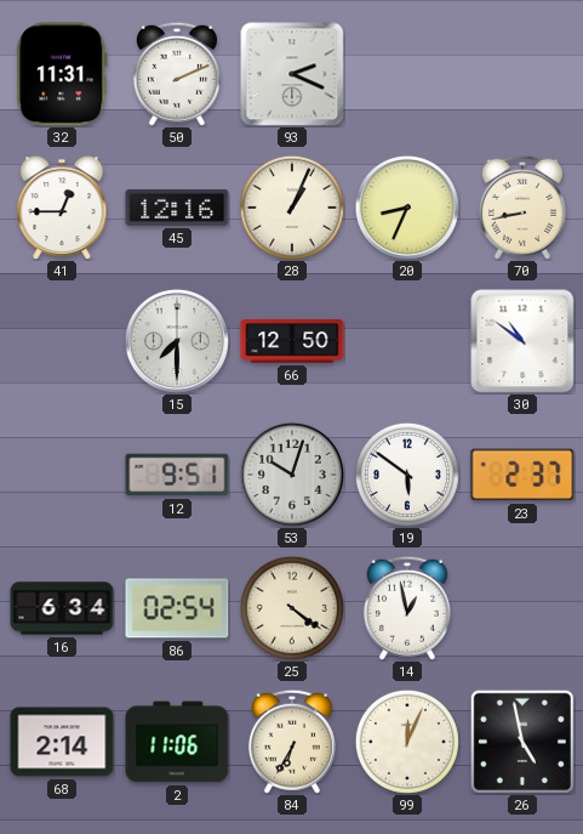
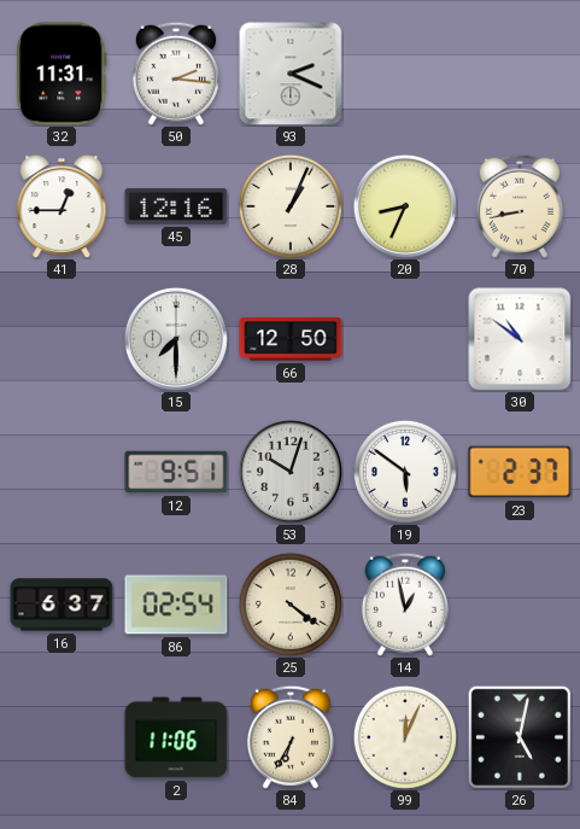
50: 2:11 -> 2:16
16: 6:34 -> 6:37
68: 2:14 -> none
26: 4:58 -> 5:02
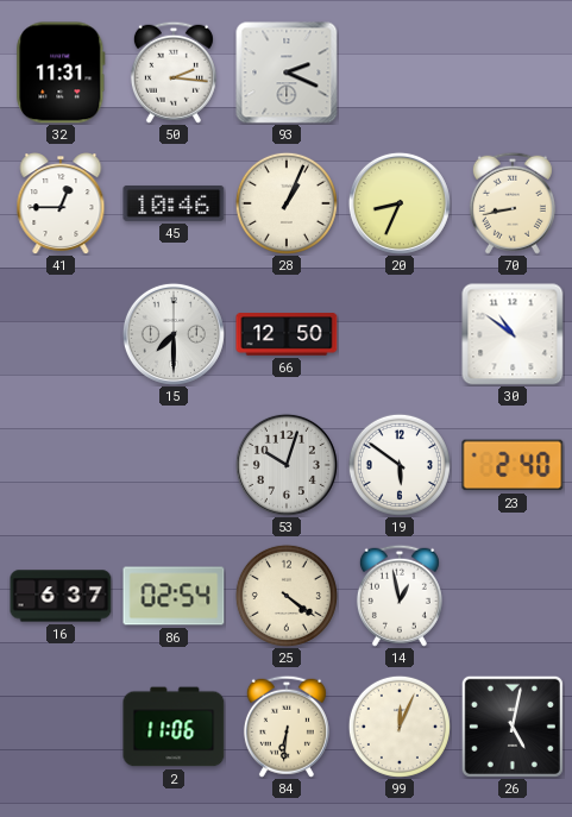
45: 12:16 -> 10:46
12: 9:51 -> none
23: 2:37 -> 2:40
84: 6:35 -> 6:31
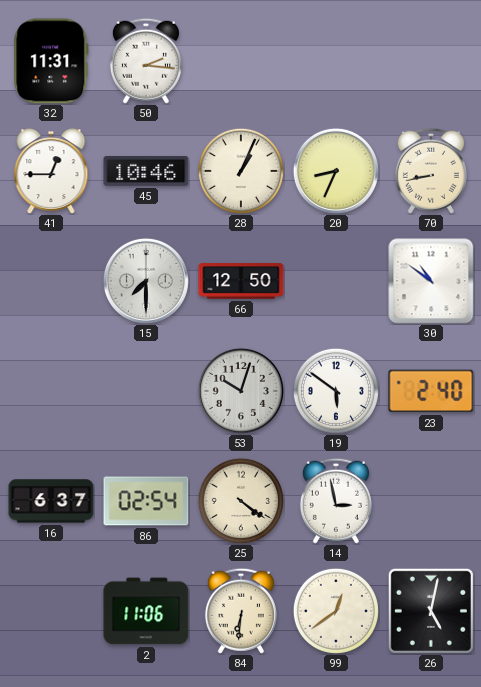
93: 2:19 -> none
14: 12:58 -> 2:58
99: 12:04 -> 12:39
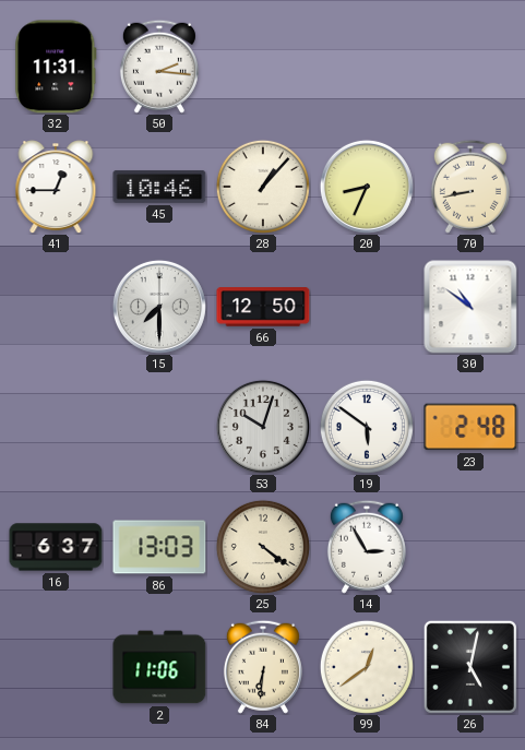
28: 1:04 -> 1:07
23: 2:40 -> 2:48
86: 02:54 -> 13:03
14: 2:58 -> 2:55
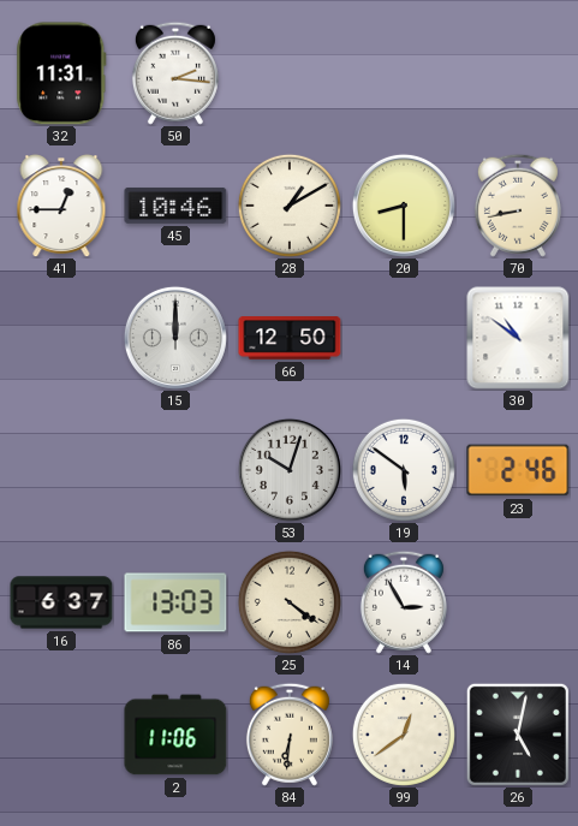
28: 1:07 -> 1:10
20: 8:34 -> 8:30
15: 7:30 -> 12:00
23: 2:48 -> 2:46
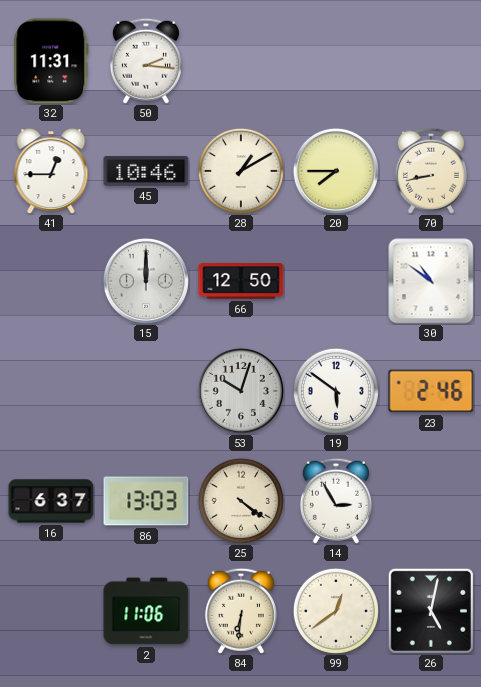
20: 8:30 -> 7:45
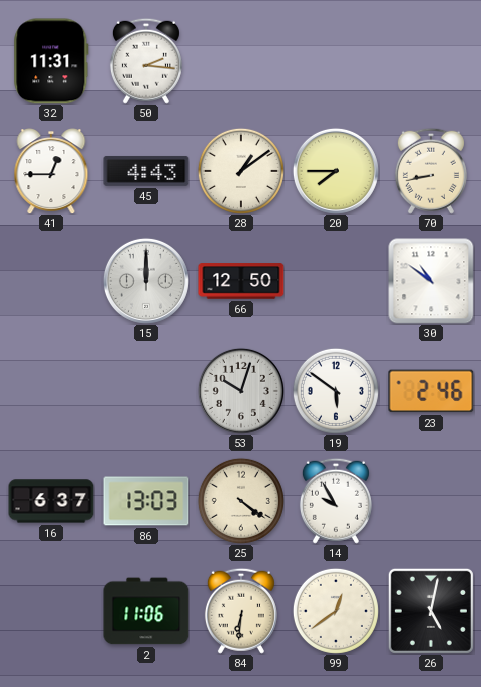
45: 10:46 -> 4:43
28: 1:10 -> 1:09
14: 2:55 -> 9:55
